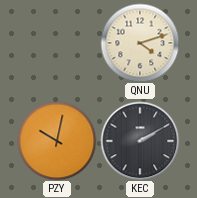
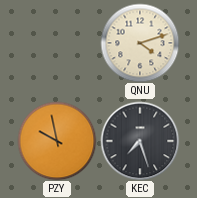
PZY: 10:02 -> 9:58
KEC: 2:10 -> 7:27
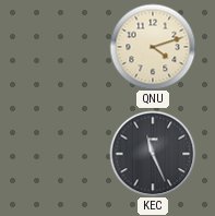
PZY: 9:58 -> none
KEC: 7:27 -> 11:26
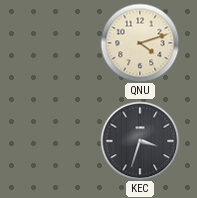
KEC: 11:26 -> 3:33
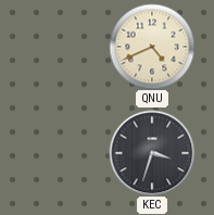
QNU: 4:12 -> 4:41
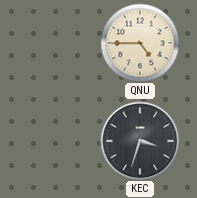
QNU: 4:41 -> 4:45
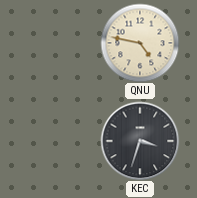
QNU: 4:45 -> 4:47
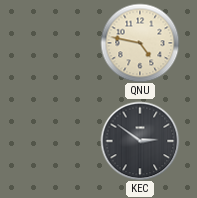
KEC: 3:33 -> 2:51
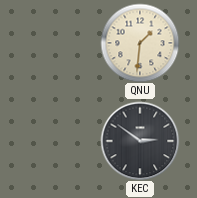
QNU: 4:47 -> 1:31
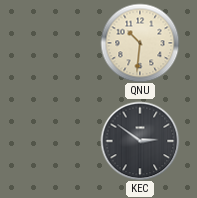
QNU: 1:31 -> 10:31
